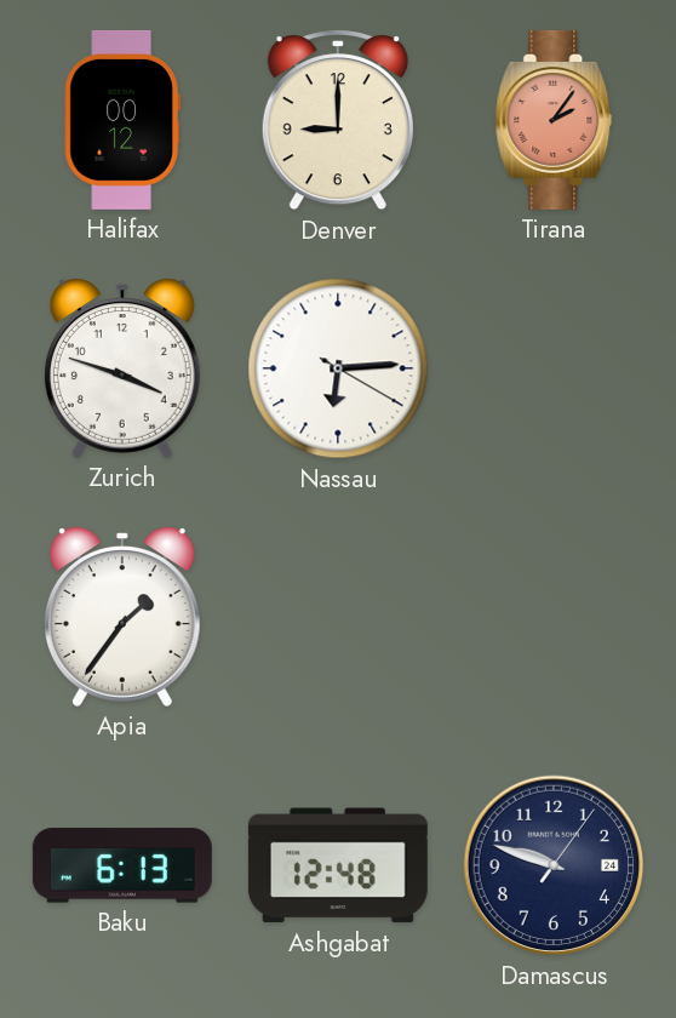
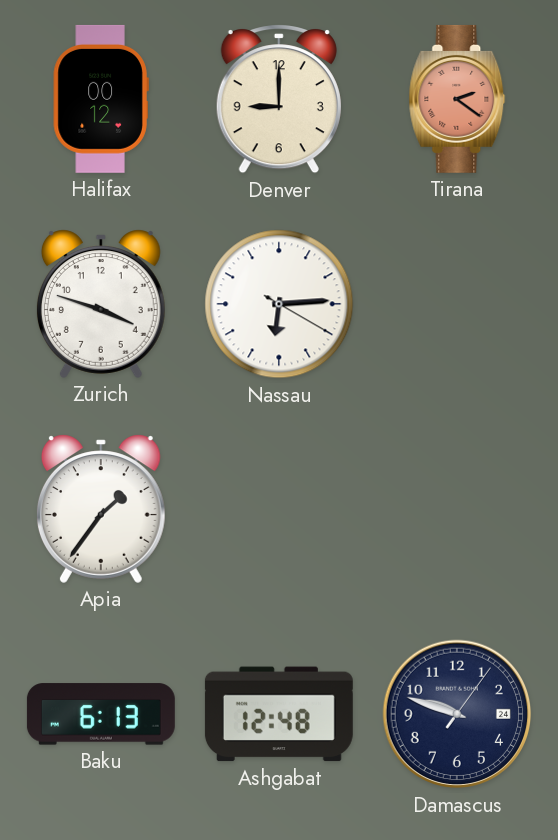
Tirana: 2:06 -> 2:21
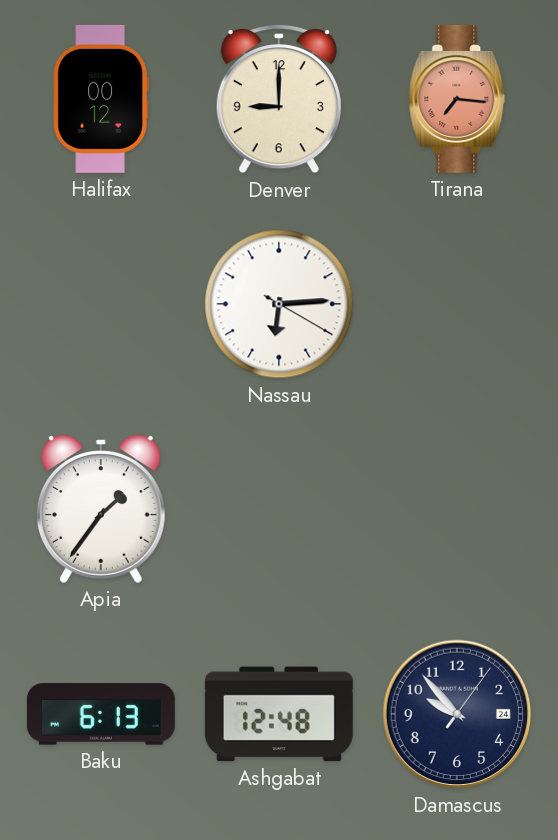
Tirana: 2:21 -> 7:16
Zurich: 3:48 -> none
Damascus: 9:48 -> 9:53
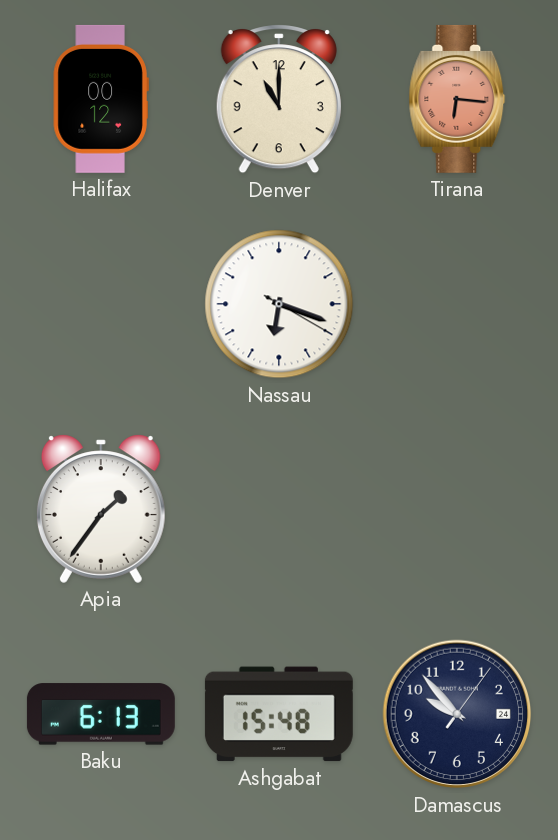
Denver: 9:00 -> 11:00
Tirana: 7:16 -> 6:16
Nassau: 6:14 -> 6:18
Ashgabat: 12:48 -> 15:48
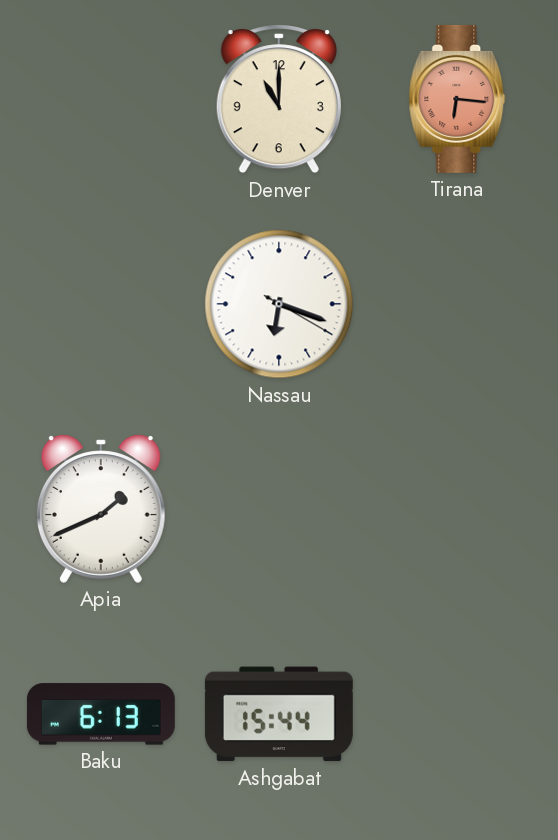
Halifax: 00:12 -> none
Apia: 1:36 -> 1:41
Ashgabat: 15:48 -> 15:44
Damascus: 9:53 -> none
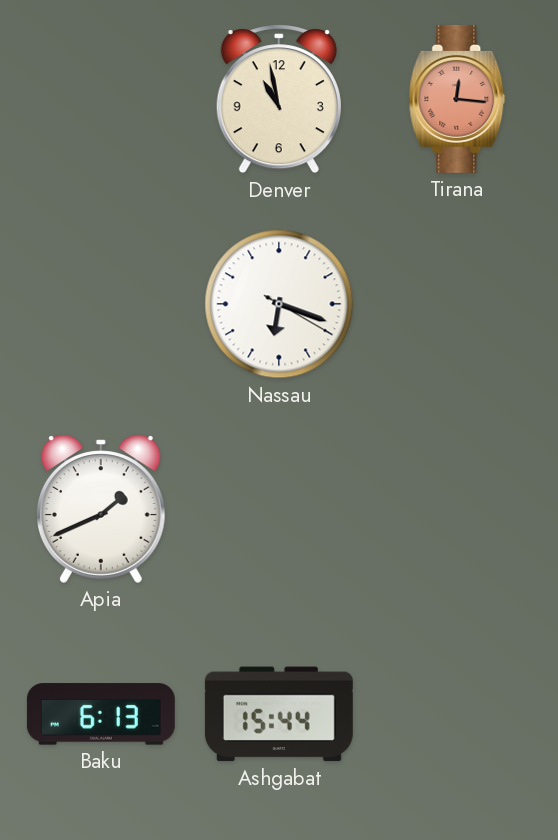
Denver: 11:00 -> 10:58
Tirana: 6:16 -> 12:16
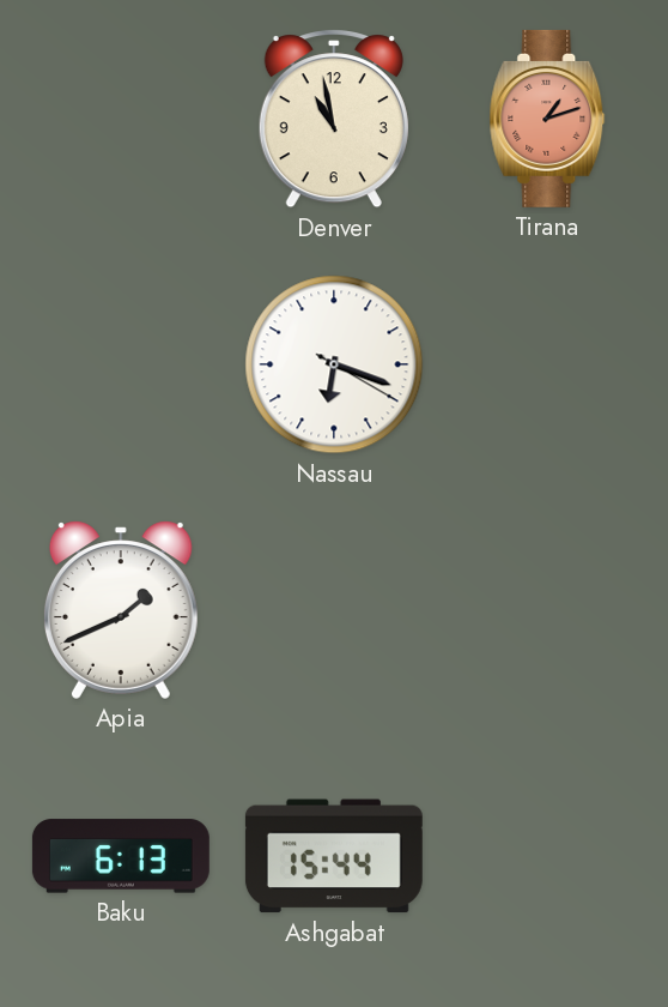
Tirana: 12:16 -> 1:12
